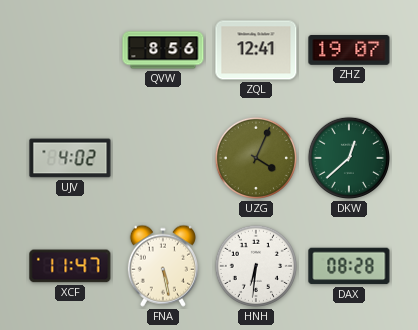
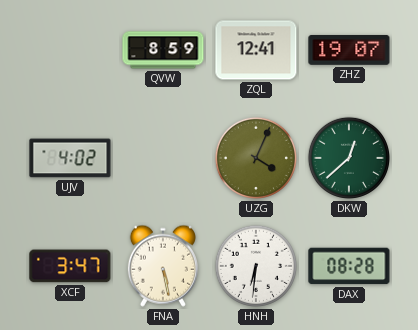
QVW: 8:56 -> 8:59
XCF: 11:47 -> 3:47
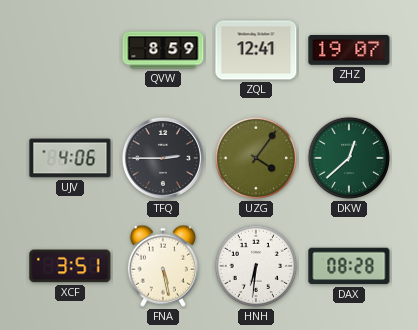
UJV: 4:02 -> 4:06
TFQ: none -> 2:45
UZG: 4:04 -> 4:06
XCF: 3:47 -> 3:51
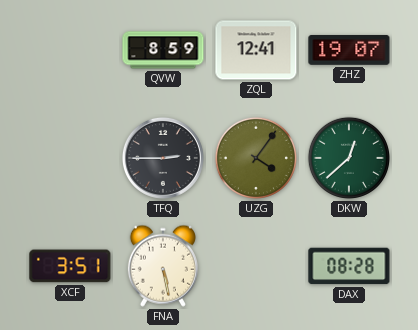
UJV: 4:06 -> none
HNH: 6:31 -> none
